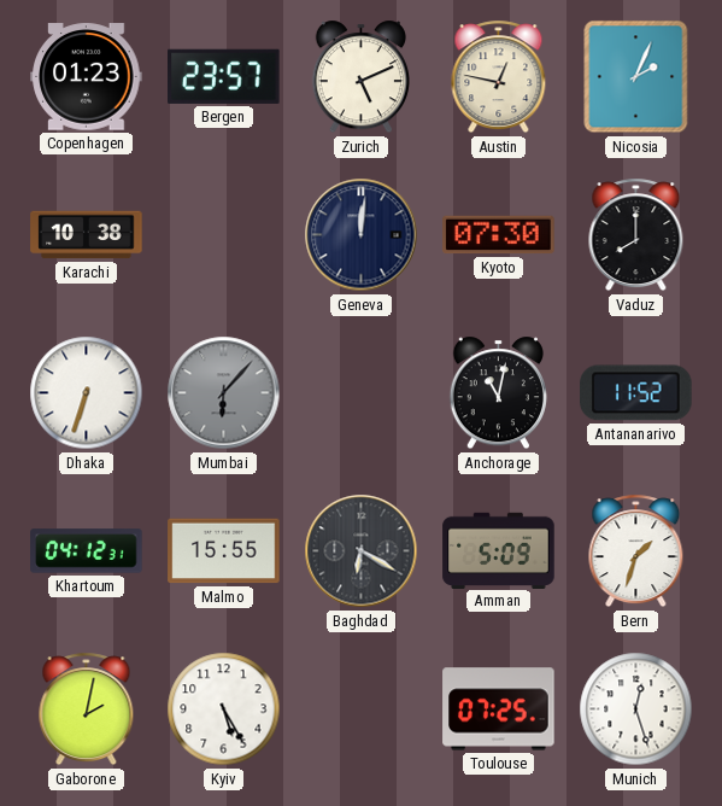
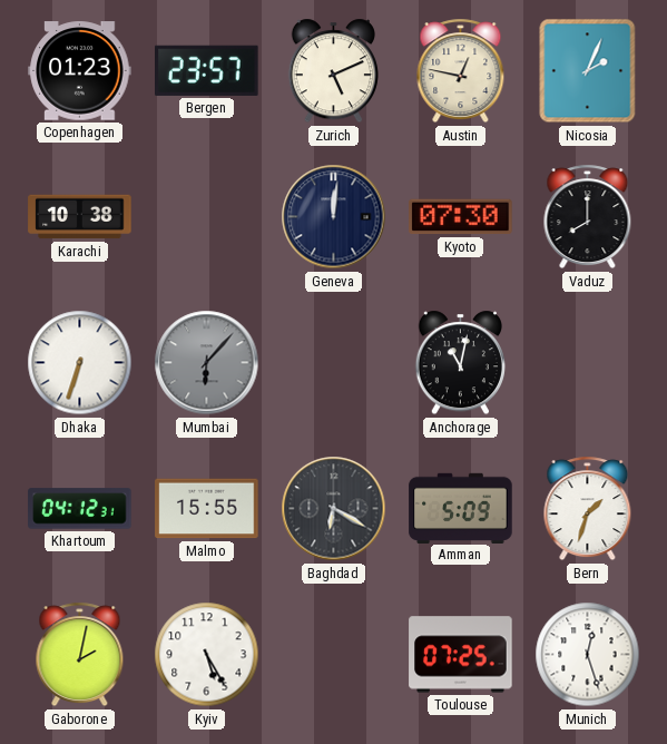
Antananarivo: 11:52 -> none
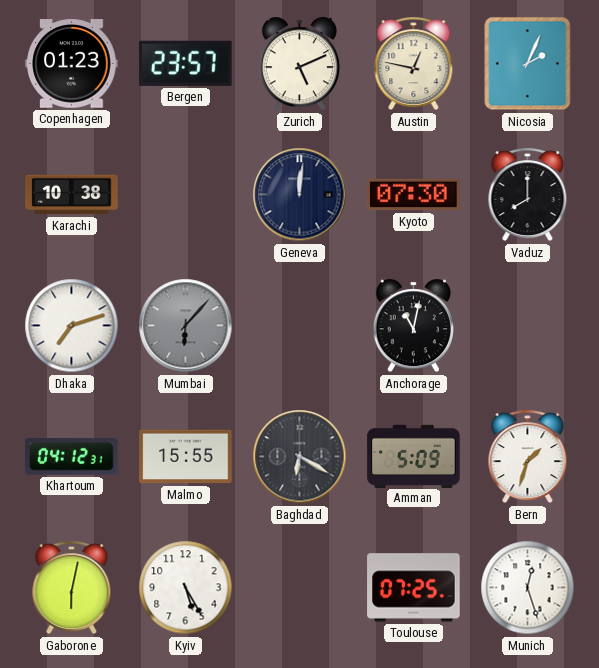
Dhaka: 6:33 -> 7:12
Gaborone: 2:02 -> 6:02
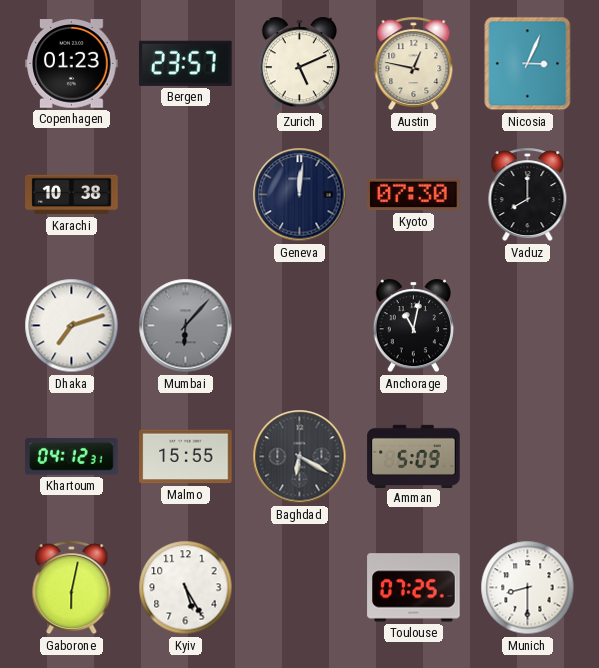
Nicosia: 2:04 -> 3:04
Bern: 1:33 -> none
Munich: 12:27 -> 8:30
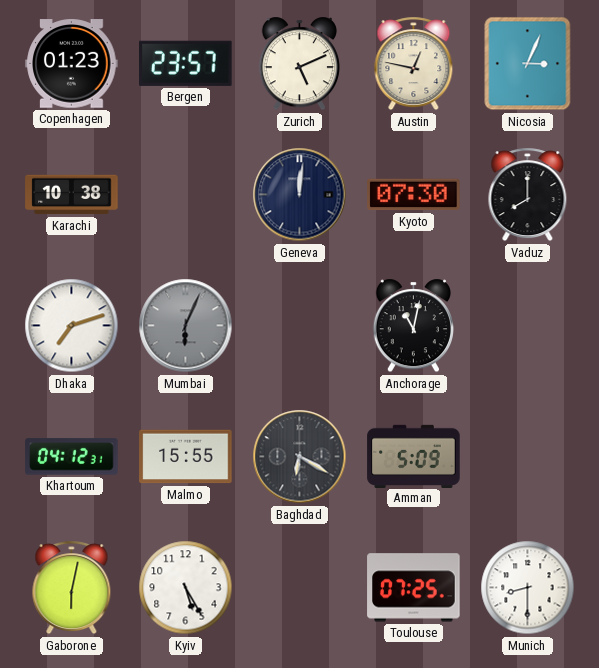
Mumbai: 6:07 -> 6:04
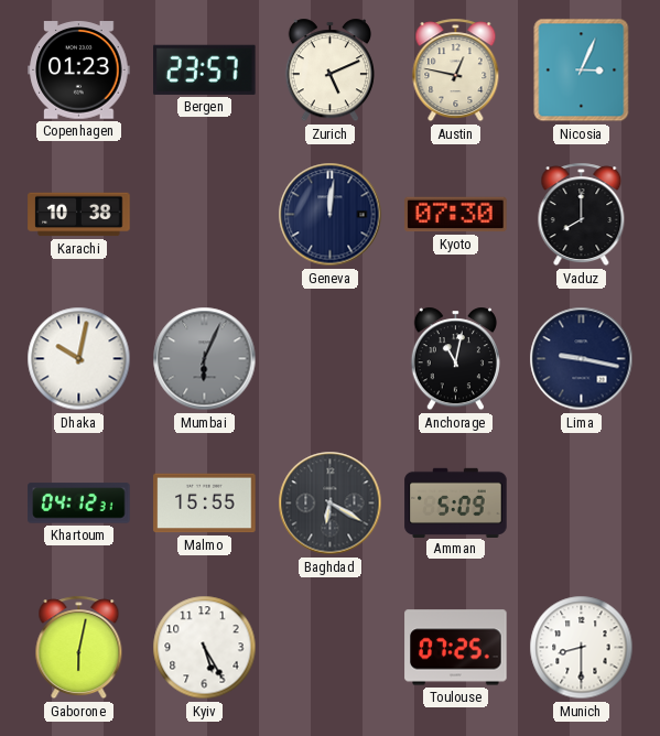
Dhaka: 7:12 -> 10:02
Lima: none -> 9:17
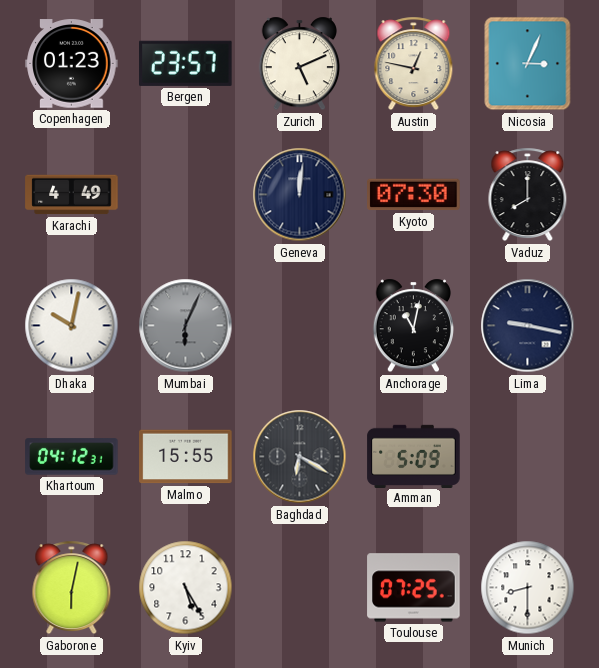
Karachi: 10:38 -> 4:49
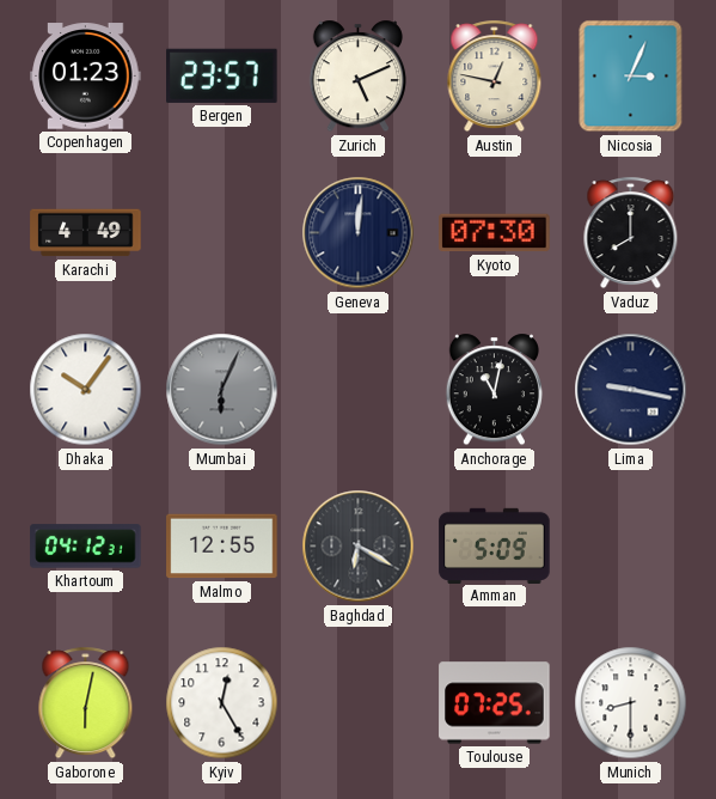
Dhaka: 10:02 -> 10:06
Malmo: 15:55 -> 12:55
Kyiv: 5:25 -> 12:25
